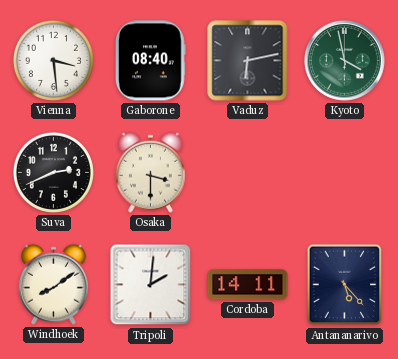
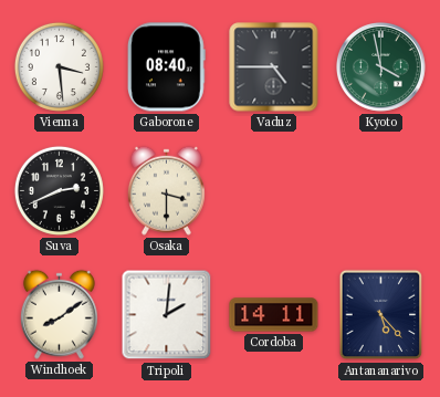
Vaduz: 6:13 -> 4:45
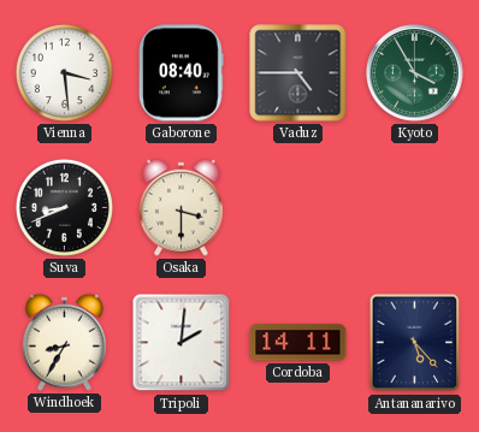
Kyoto: 3:58 -> 3:55
Suva: 2:41 -> 8:41
Windhoek: 8:09 -> 8:35
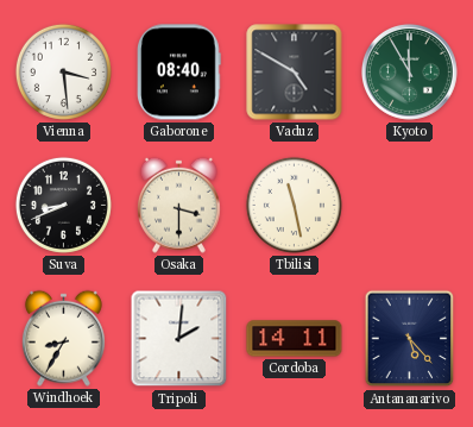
Vaduz: 4:45 -> 4:50
Kyoto: 3:55 -> 11:55
Tbilisi: none -> 11:28
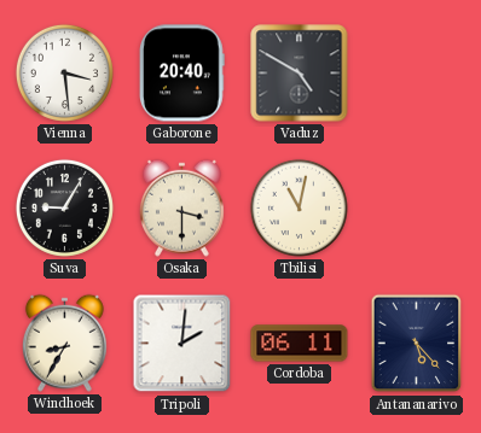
Gaborone: 08:40 -> 20:40
Kyoto: 11:55 -> none
Suva: 8:41 -> 9:05
Tbilisi: 11:28 -> 11:02
Cordoba: 14:11 -> 06:11
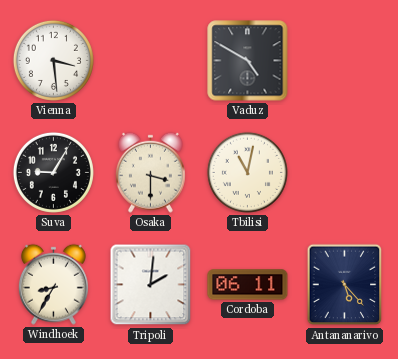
Gaborone: 20:40 -> none
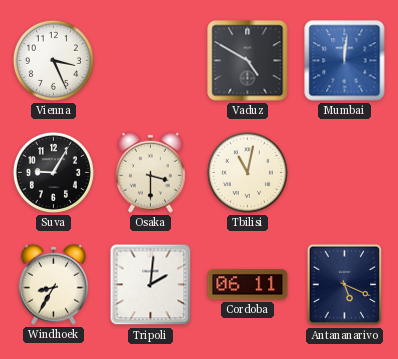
Vienna: 3:29 -> 3:26
Mumbai: none -> 12:01
Antananarivo: 5:23 -> 5:19
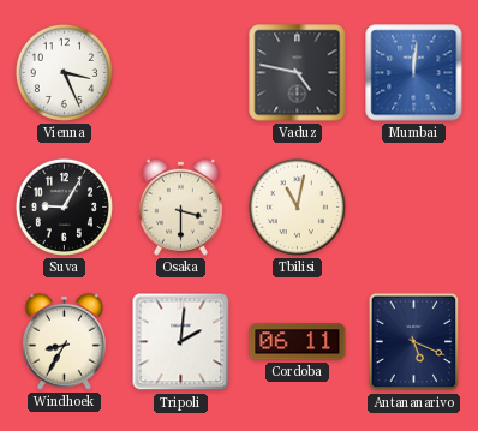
Vaduz: 4:50 -> 4:47
